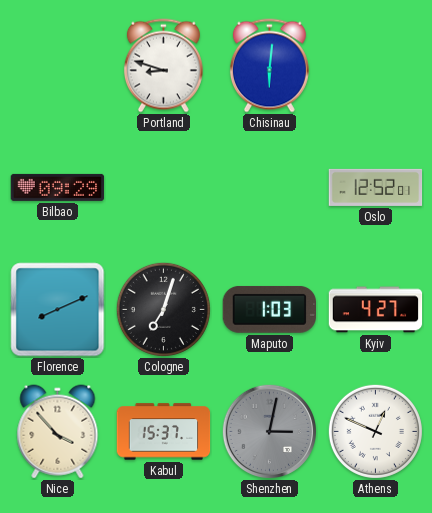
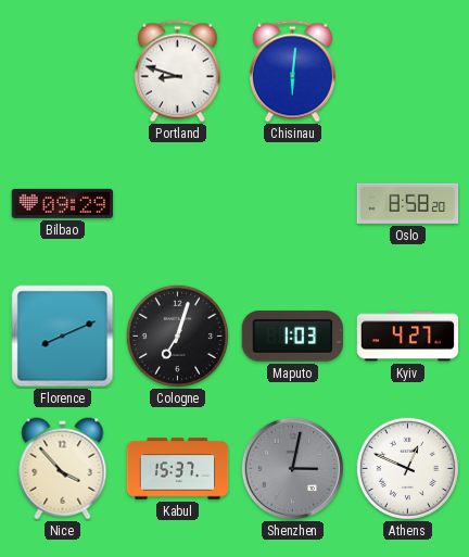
Oslo: 12:52 -> 8:58
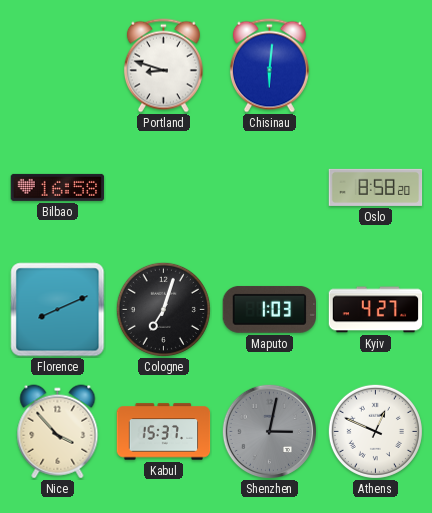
Bilbao: 09:29 -> 16:58
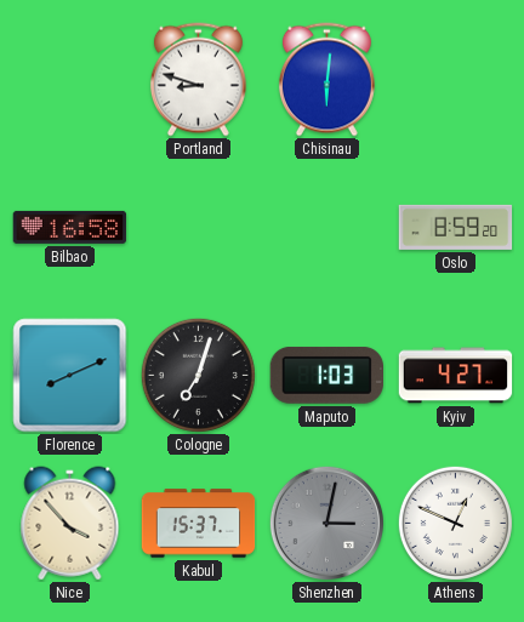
Oslo: 8:58 -> 8:59
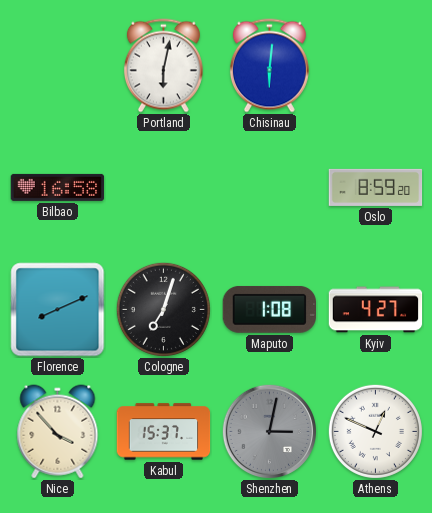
Portland: 8:48 -> 6:02
Maputo: 1:03 -> 1:08
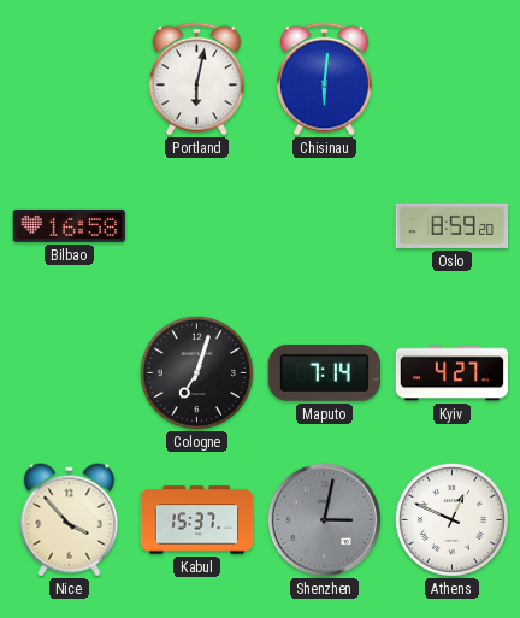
Florence: 8:11 -> none
Maputo: 1:08 -> 7:14
